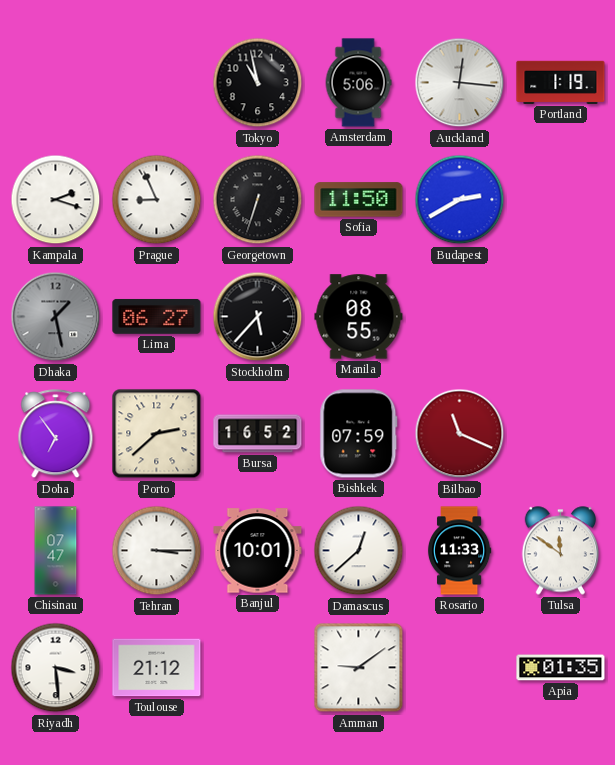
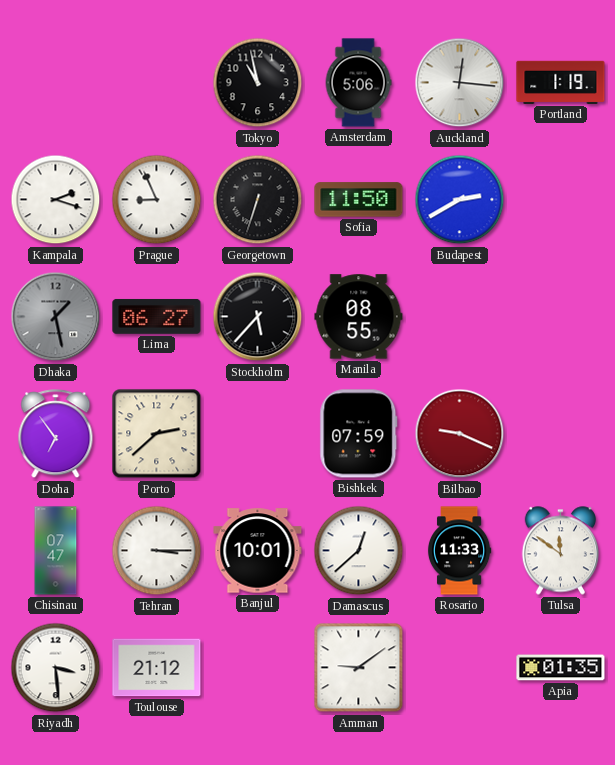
Bursa: 16:52 -> none
Bilbao: 11:19 -> 9:19
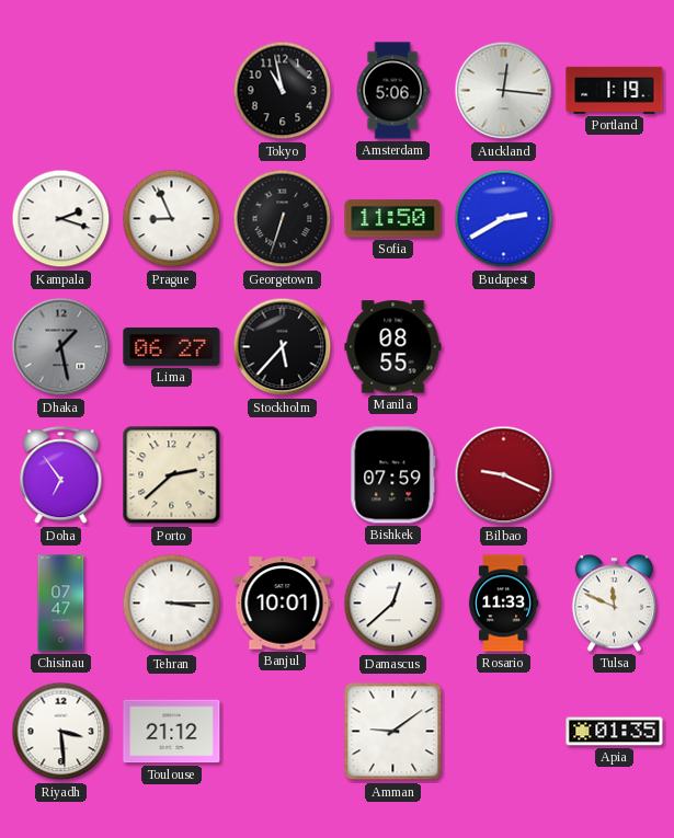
Tulsa: 11:51 -> 11:49
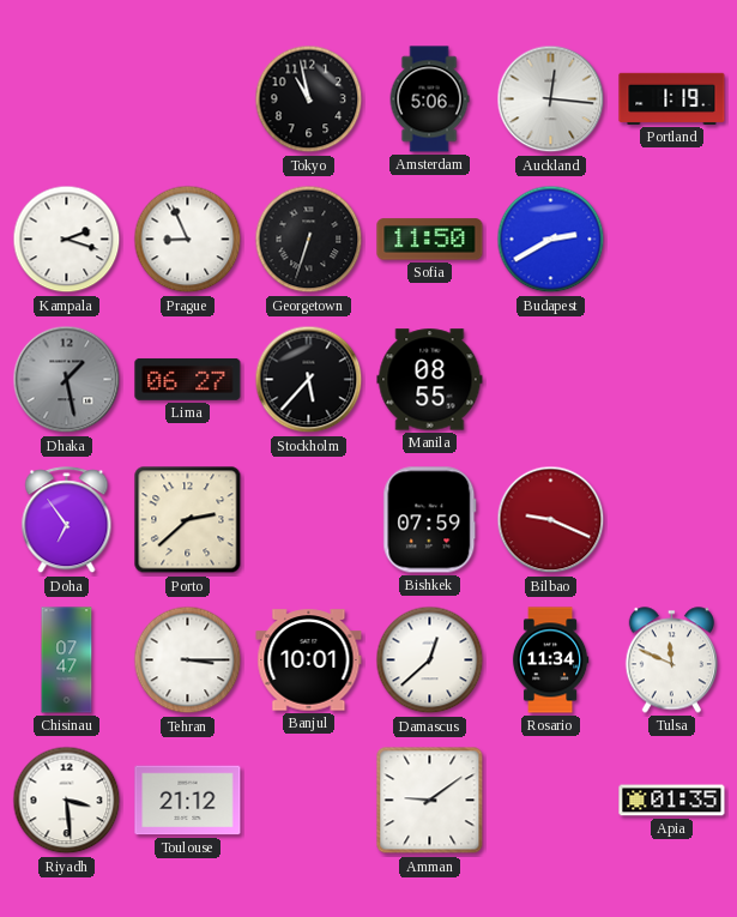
Rosario: 11:33 -> 11:34
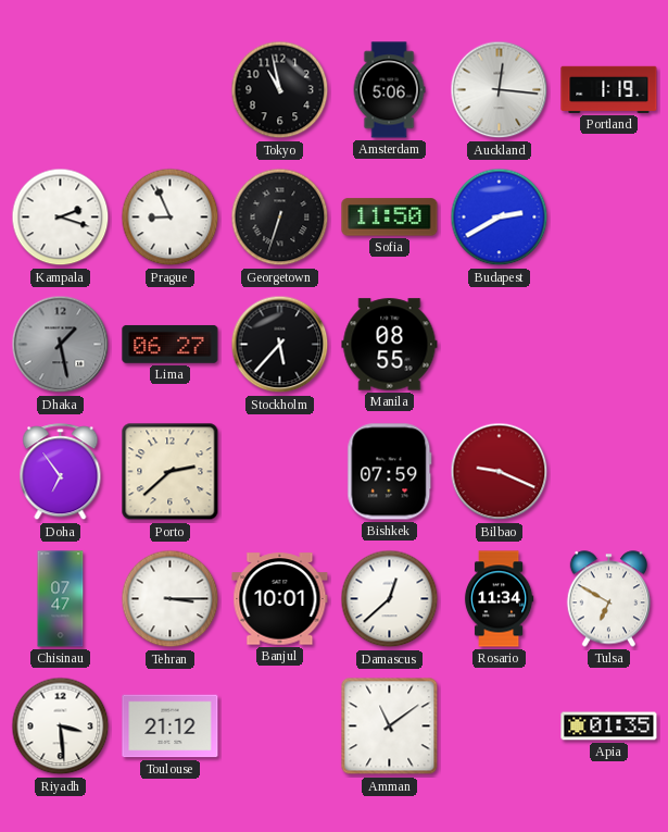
Tulsa: 11:49 -> 6:50
Amman: 9:09 -> 11:09
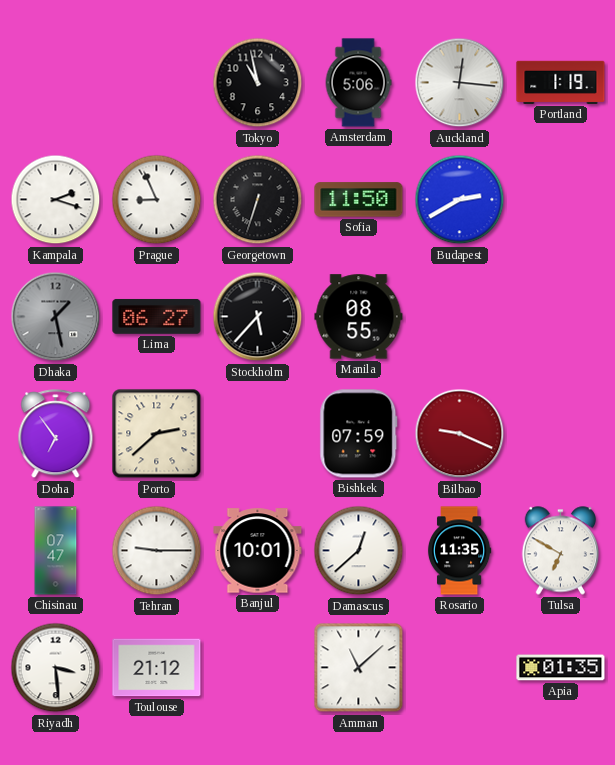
Tehran: 3:15 -> 9:15
Rosario: 11:34 -> 11:35
Amman: 11:09 -> 11:08
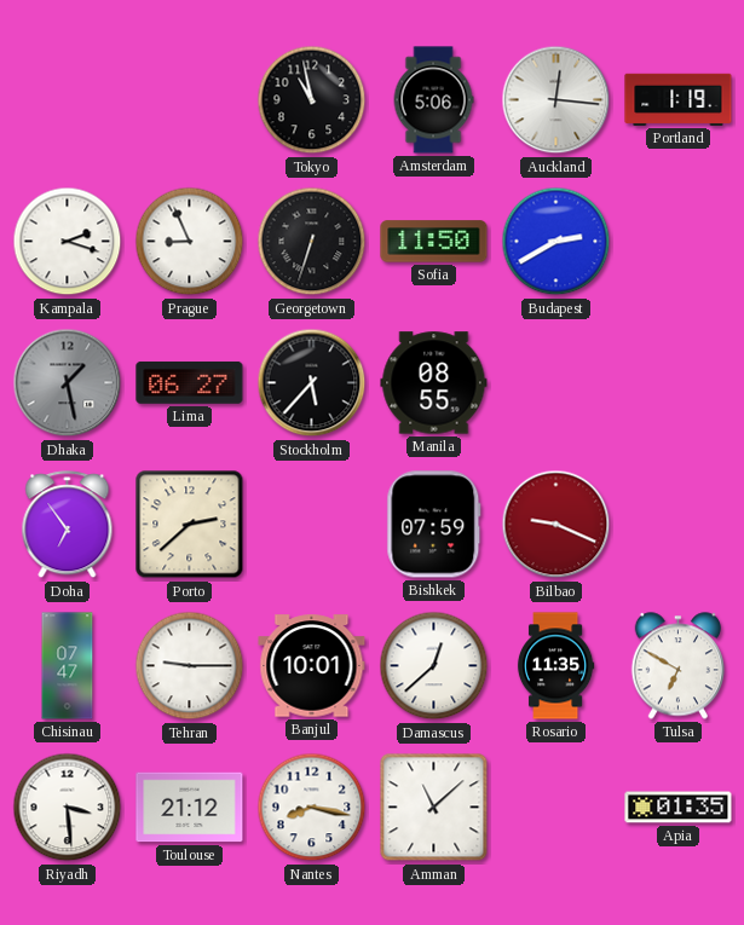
Nantes: none -> 8:17
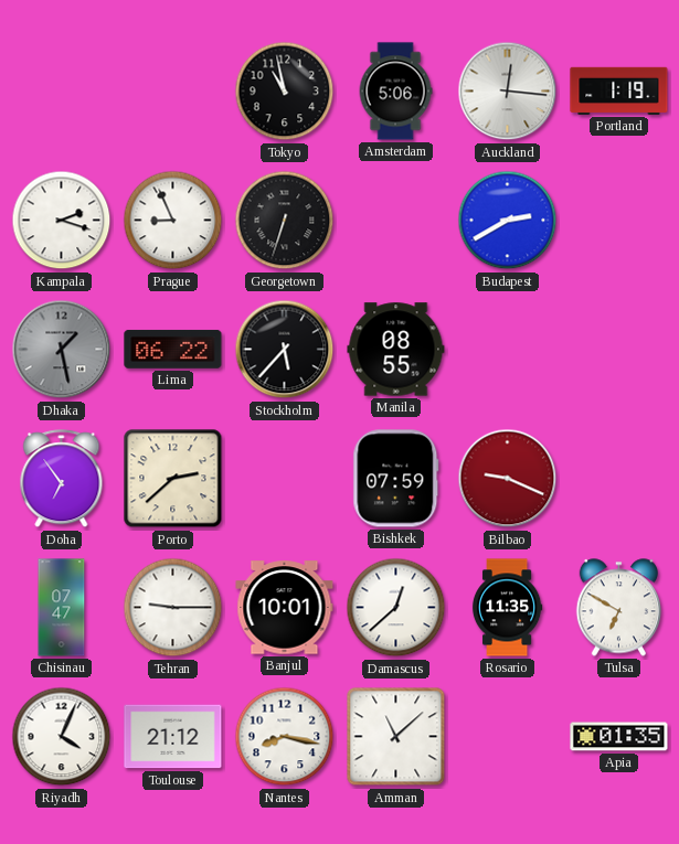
Sofia: 11:50 -> none
Lima: 06:27 -> 06:22
Riyadh: 3:29 -> 4:04
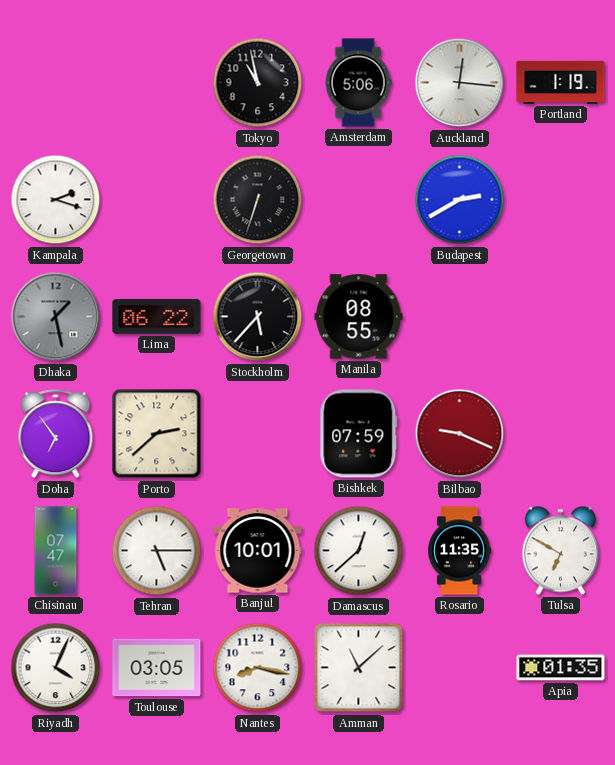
Prague: 8:56 -> none
Tehran: 9:15 -> 5:15
Toulouse: 21:12 -> 03:05
